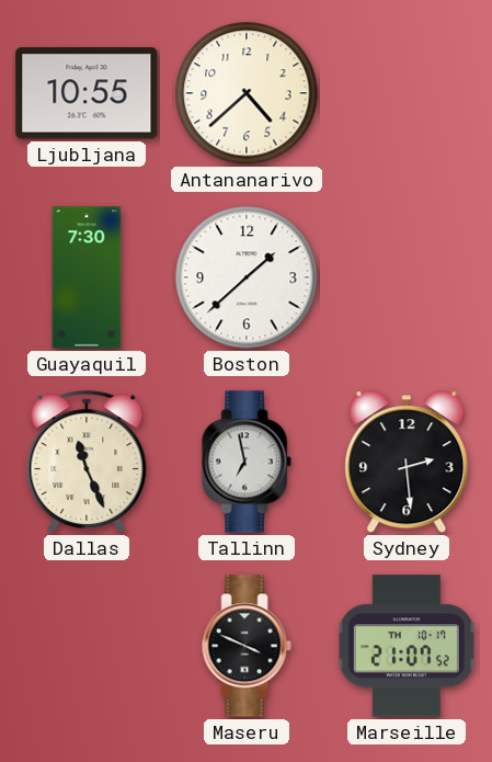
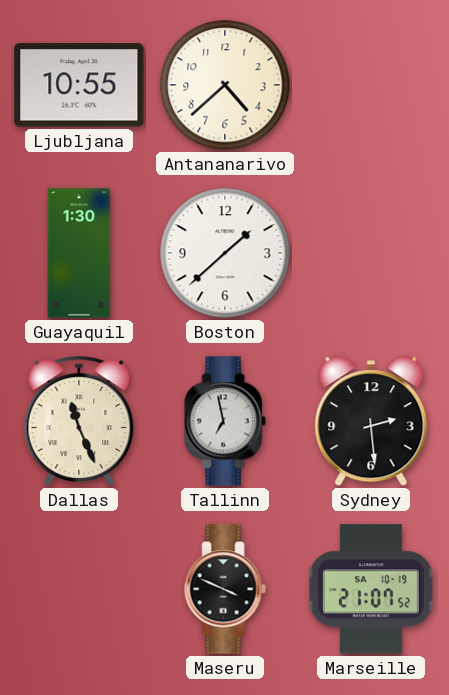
Guayaquil: 7:30 -> 1:30
Marseille date: TH 10-17 -> SA 10-19
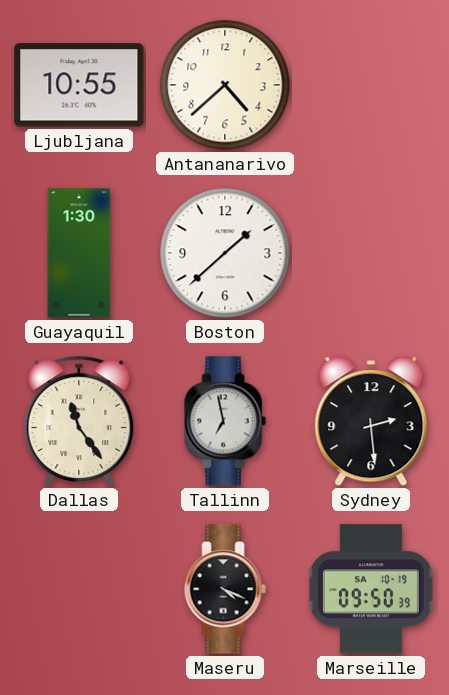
Dallas: 11:26 -> 11:24
Maseru: 3:49 -> 4:19
Marseille: 21:07 -> 09:50
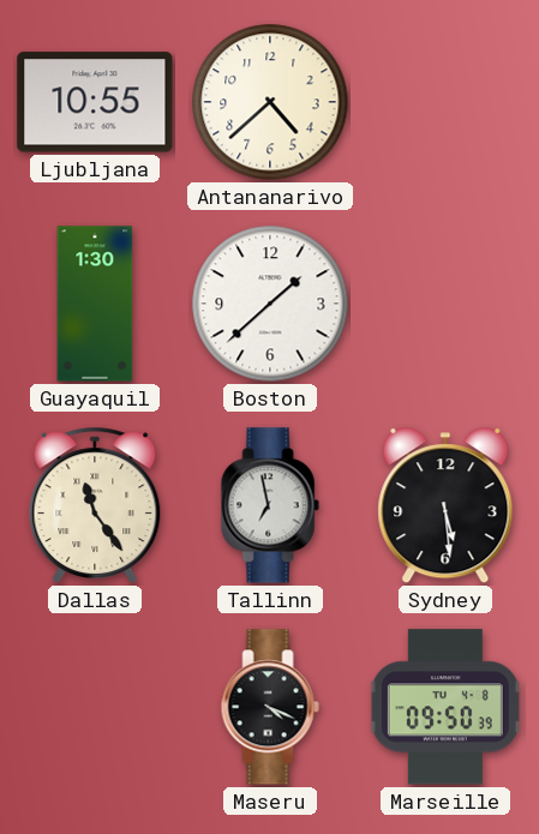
Sydney: 2:29 -> 5:29
Marseille date: SA 10-19 -> TU 4-8
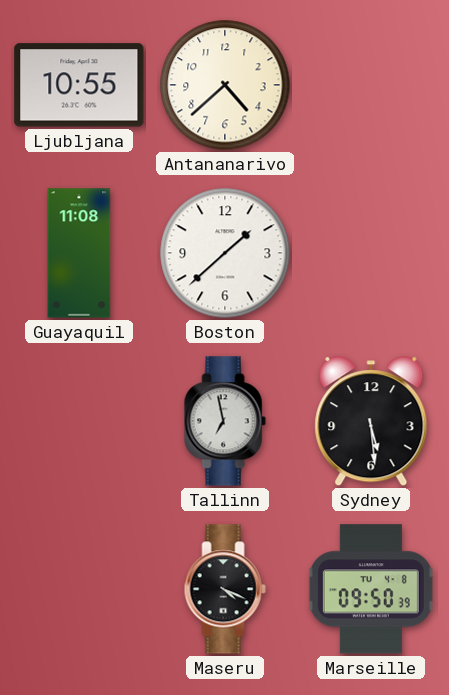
Guayaquil: 1:30 -> 11:08
Dallas: 11:24 -> none
